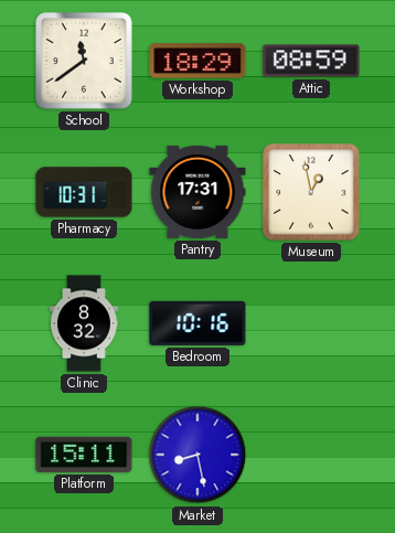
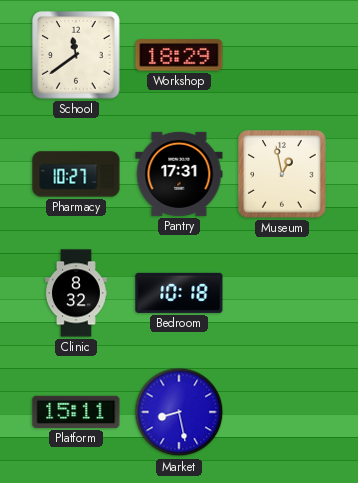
Attic: 08:59 -> none
Pharmacy: 10:31 -> 10:27
Bedroom: 10:16 -> 10:18
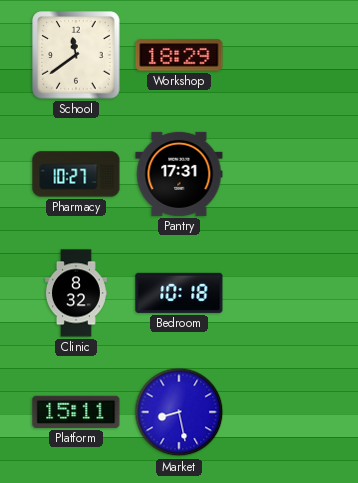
Museum: 12:58 -> none
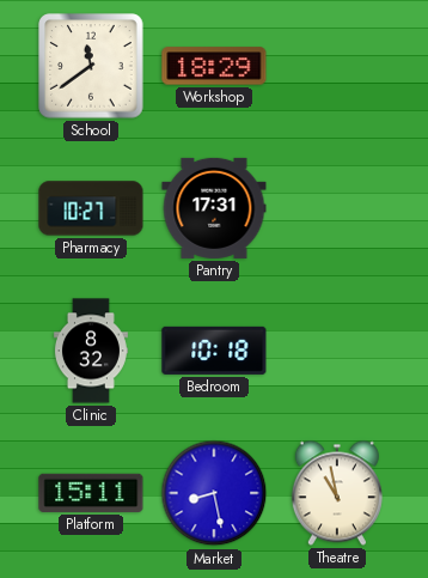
Theatre: none -> 10:58
